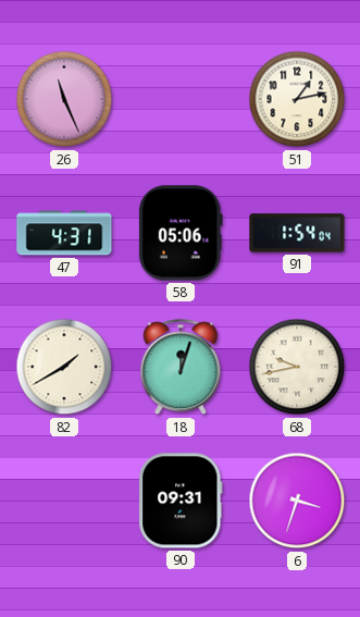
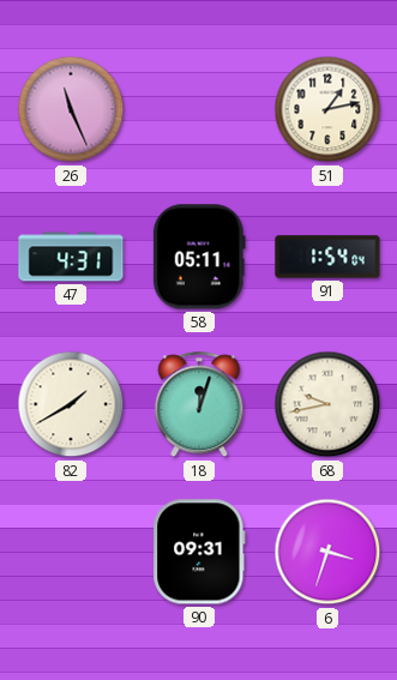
58: 05:06 -> 05:11
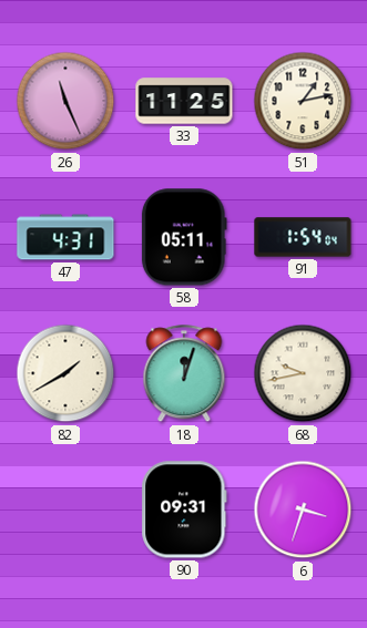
33: none -> 11:25
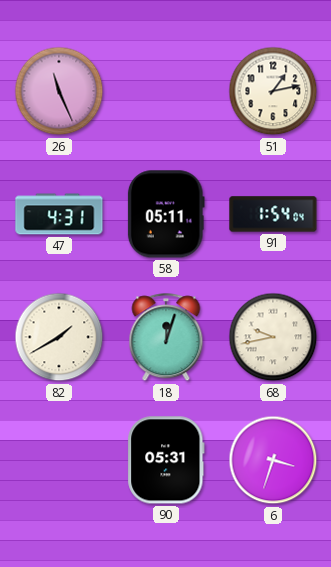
33: 11:25 -> none
90: 09:31 -> 05:31
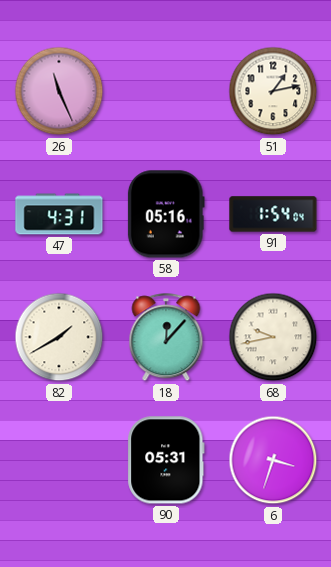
58: 05:11 -> 05:16
18: 12:03 -> 12:07
